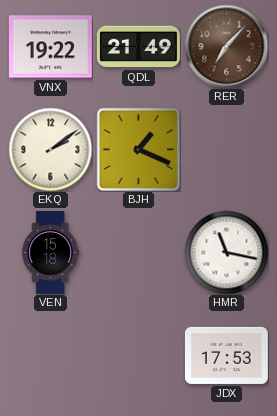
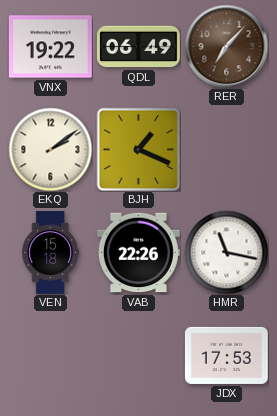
QDL: 21:49 -> 06:49
VAB: none -> 22:26
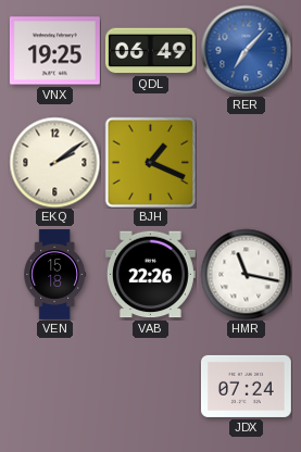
VNX: 19:22 -> 19:25
RER dial: brown -> blue
JDX: 17:53 -> 07:24
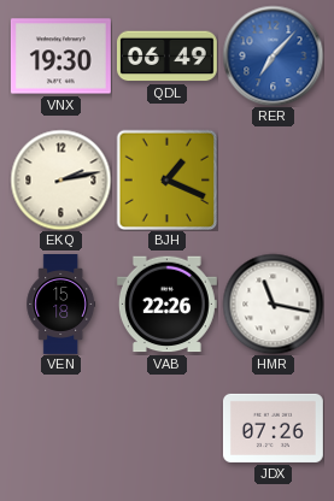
VNX: 19:25 -> 19:30
EKQ: 2:09 -> 2:13
JDX: 07:24 -> 07:26
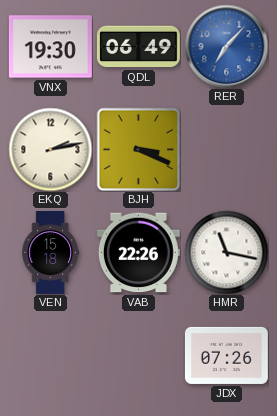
BJH: 1:19 -> 3:19
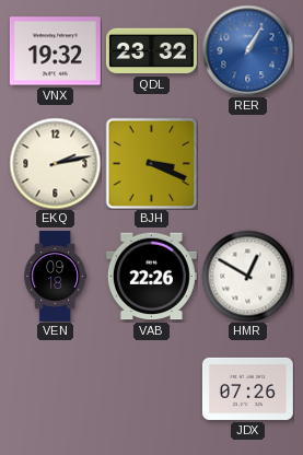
VNX: 19:30 -> 19:32
QDL: 06:49 -> 23:32
RER: 7:07 -> 1:05
VEN: 15:18 -> 09:18
HMR: 11:17 -> 12:50
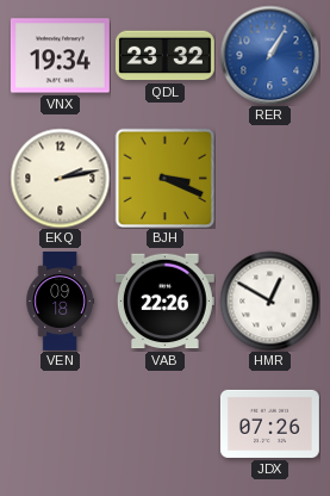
VNX: 19:32 -> 19:34
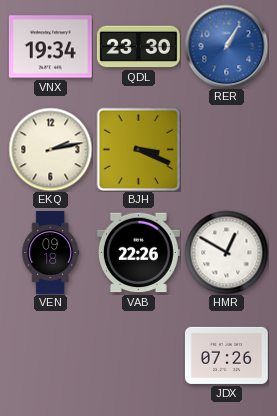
QDL: 23:32 -> 23:30
